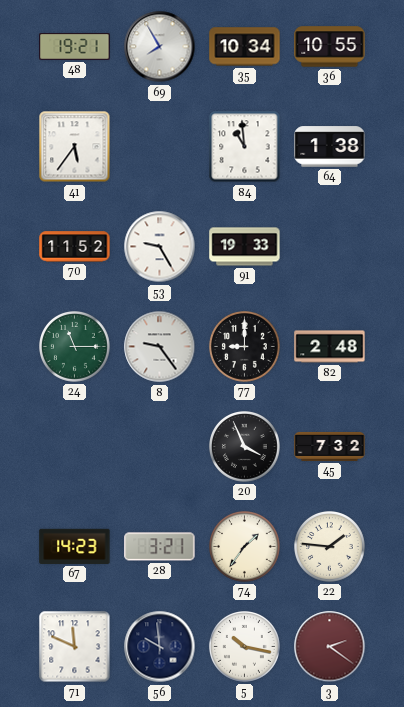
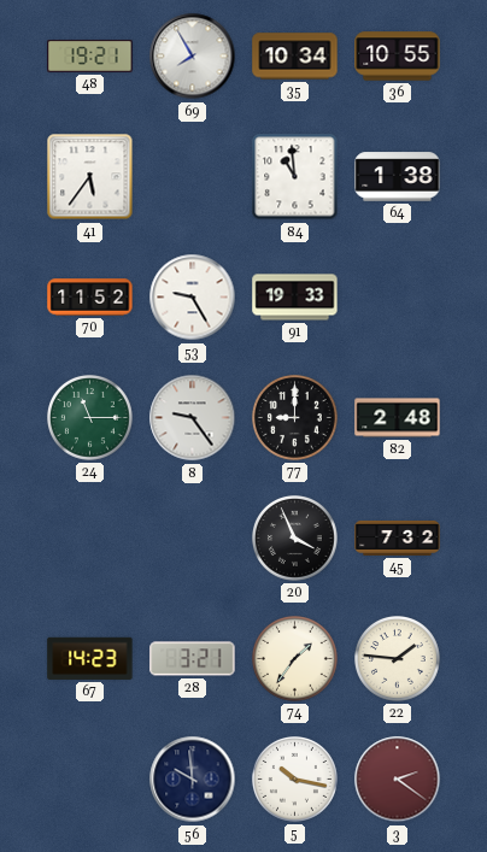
71: 11:49 -> none
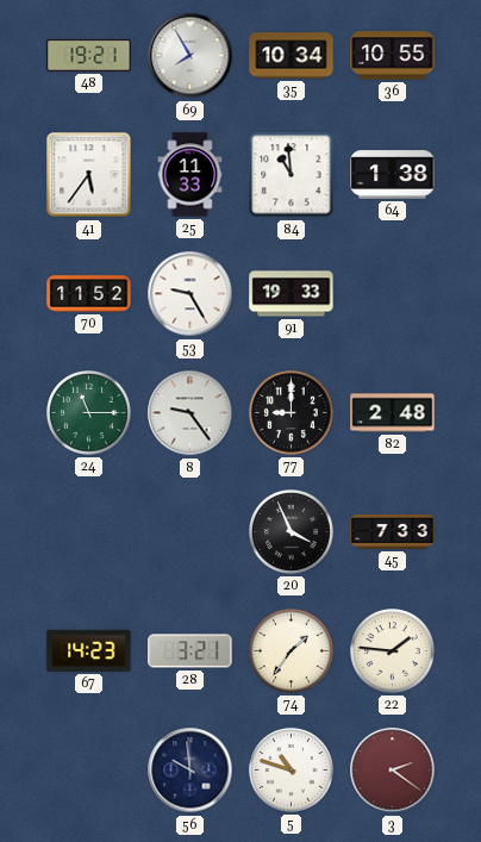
25: none -> 11:33
45: 7:32 -> 7:33
5: 10:17 -> 10:48
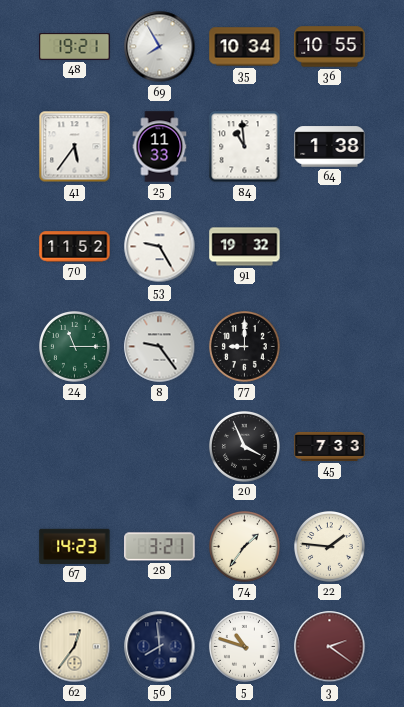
91: 19:33 -> 19:32
82: 2:48 -> none
62: none -> 12:36
56: 9:59 -> 7:59
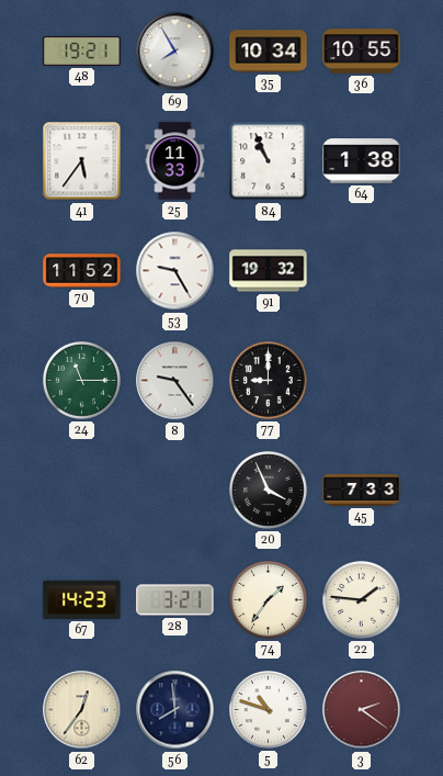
84: 10:59 -> 10:56
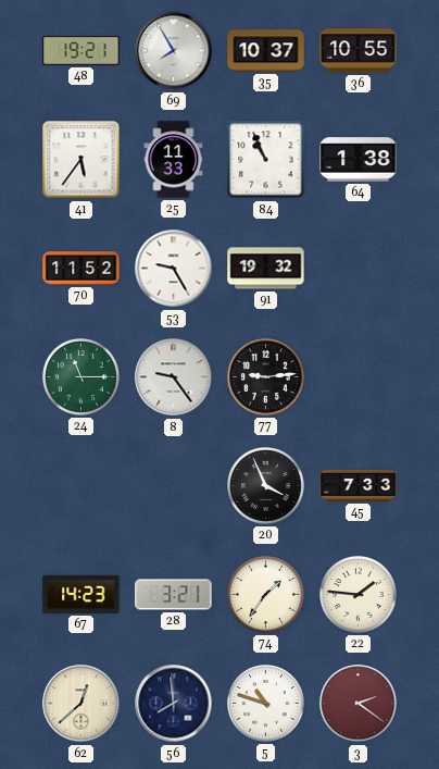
35: 10:34 -> 10:37
77: 9:00 -> 9:14
62: 12:36 -> 12:38
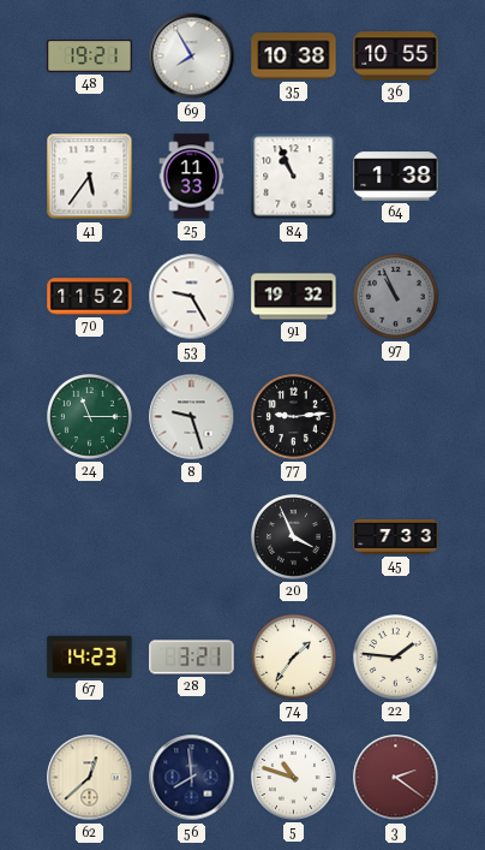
35: 10:37 -> 10:38
97: none -> 10:56
8: 9:24 -> 9:27
